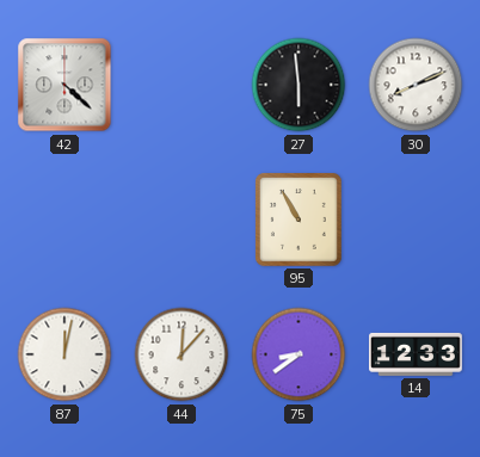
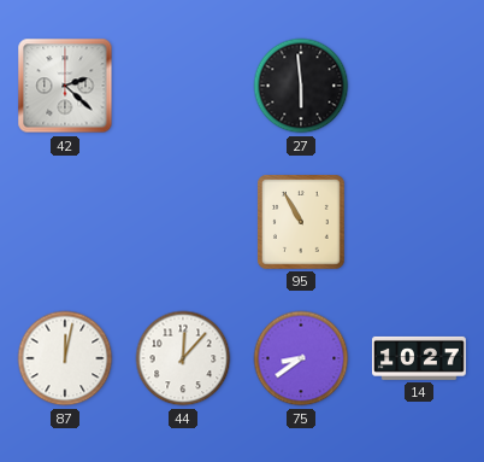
42: 4:22 -> 2:22
30: 8:11 -> none
14: 12:33 -> 10:27
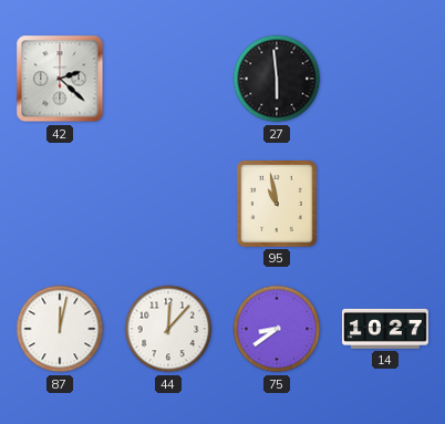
95: 10:55 -> 10:58
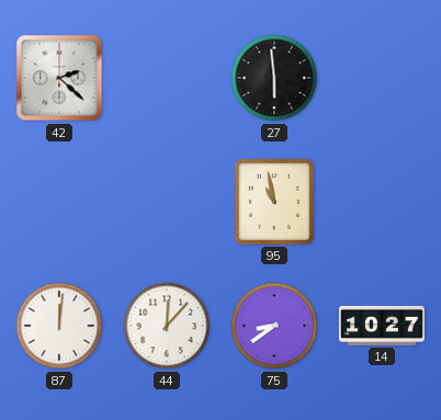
87: 12:02 -> 12:01
